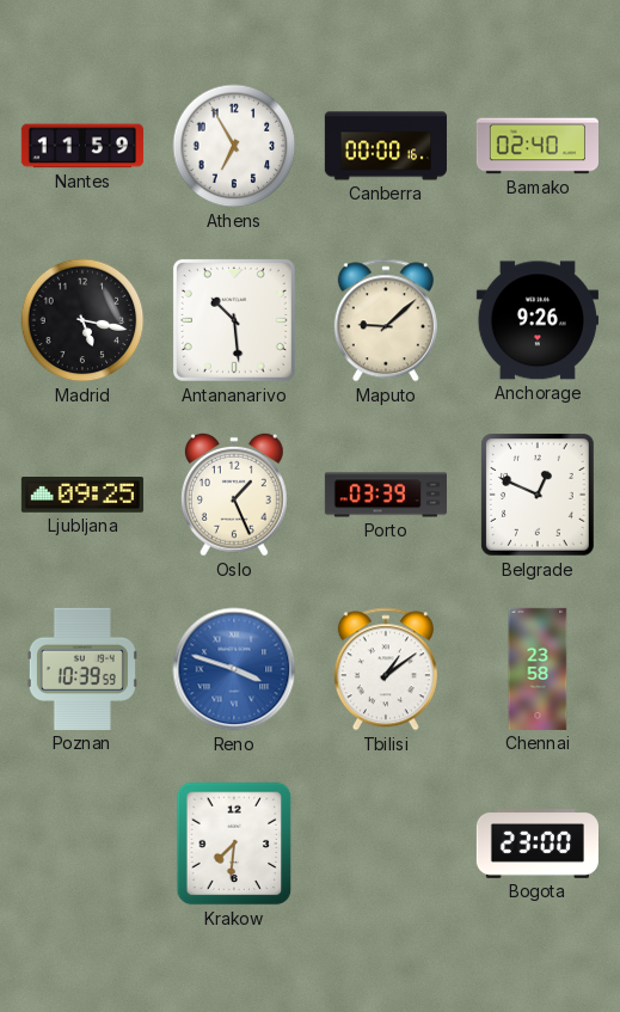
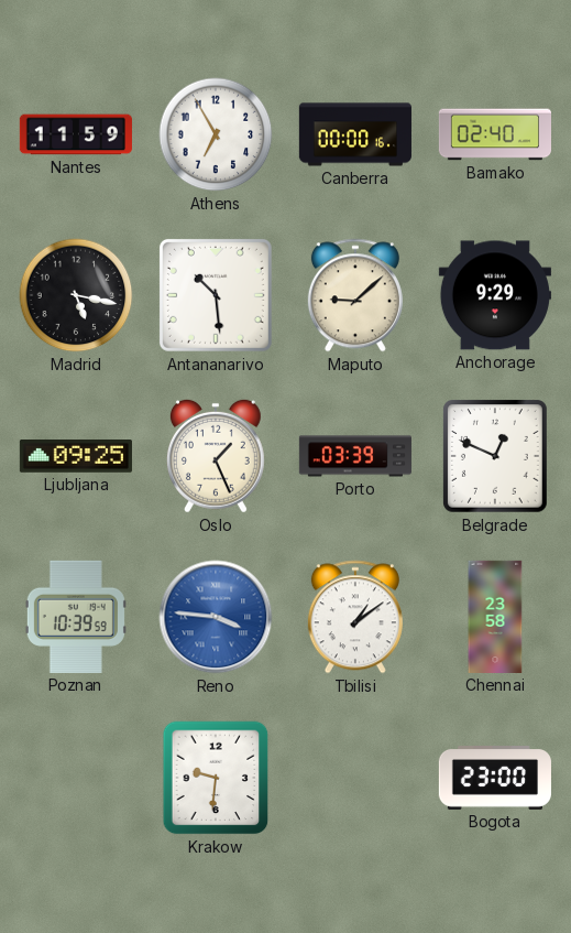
Anchorage: 9:26 -> 9:29
Reno: 3:48 -> 3:46
Krakow: 7:31 -> 9:31
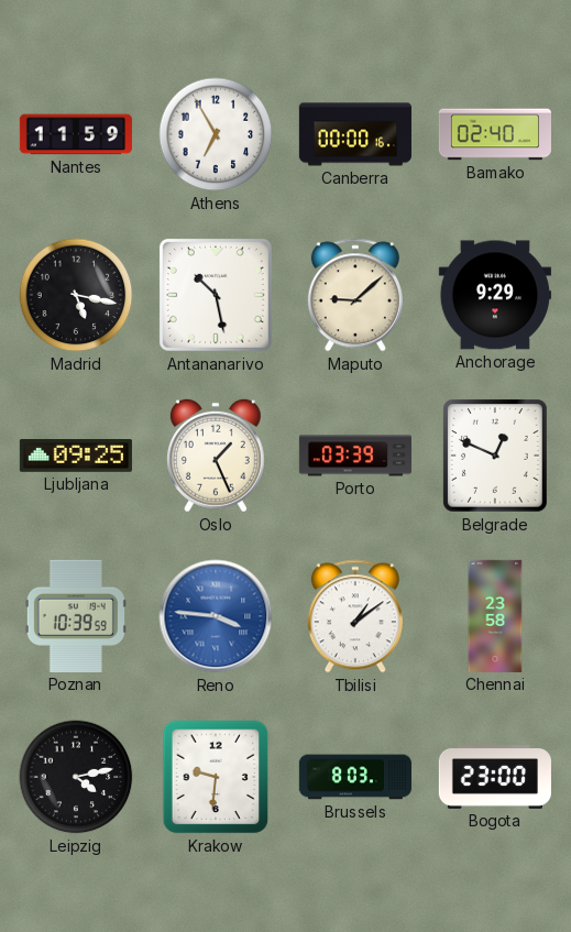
Antananarivo: 10:29 -> 10:28
Leipzig: none -> 4:13
Brussels: none -> 8:03
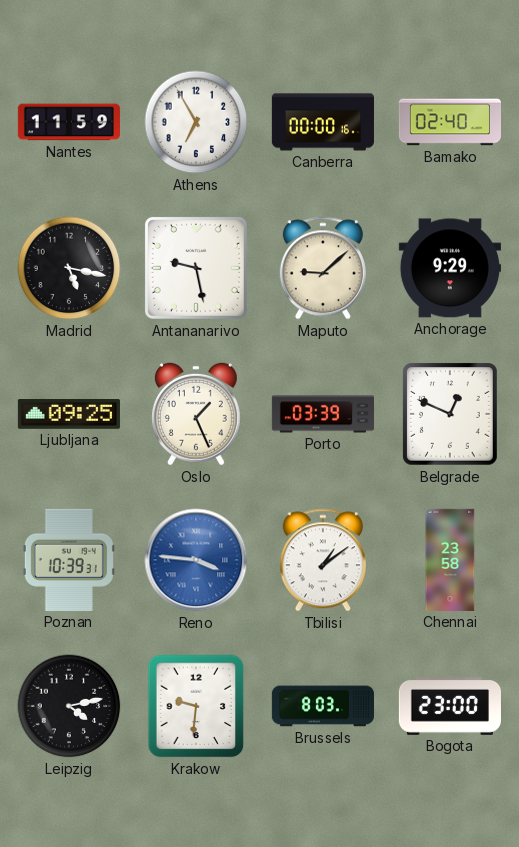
Antananarivo: 10:28 -> 9:28
Poznan: 10:39:59 -> 10:39:31
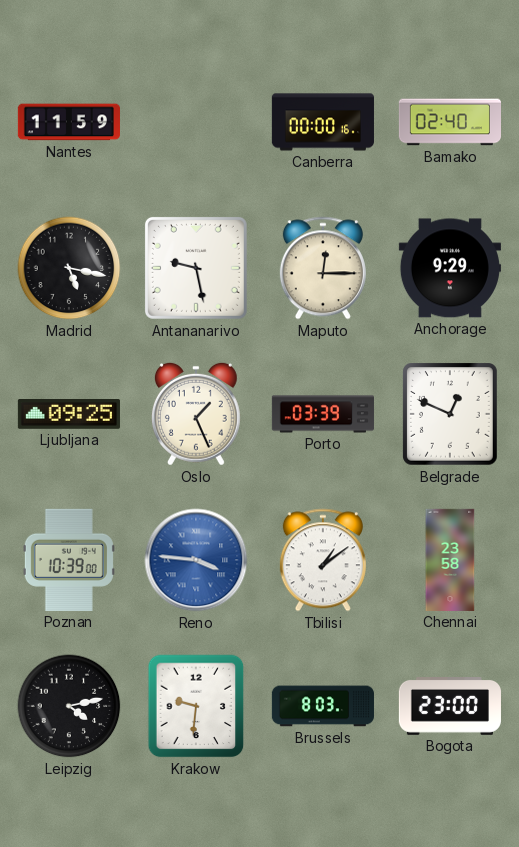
Athens: 6:55 -> none
Maputo: 9:08 -> 12:15
Poznan: 10:39:31 -> 10:39:00
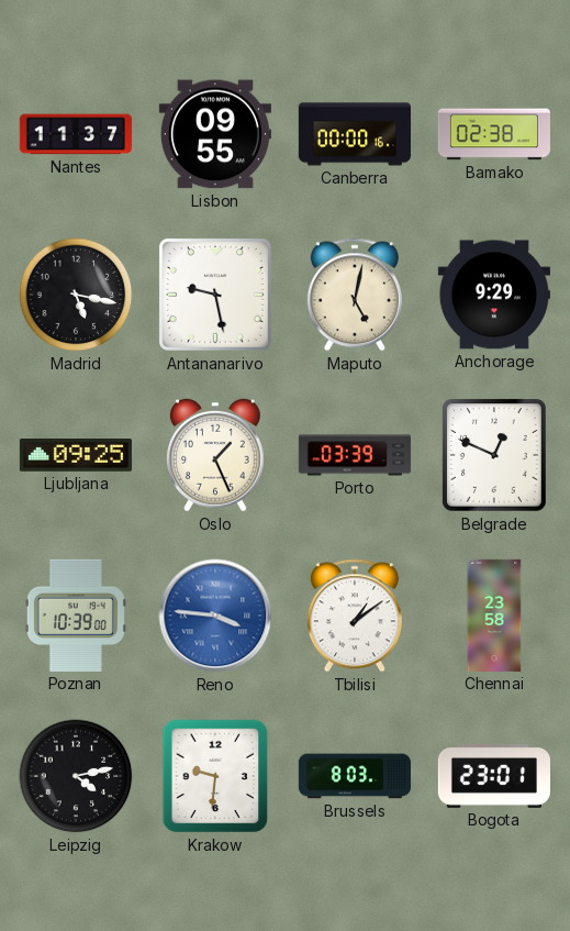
Nantes: 11:59 -> 11:37
Lisbon: none -> 09:55
Bamako: 02:40 -> 02:38
Maputo: 12:15 -> 5:02
Bogota: 23:00 -> 23:01
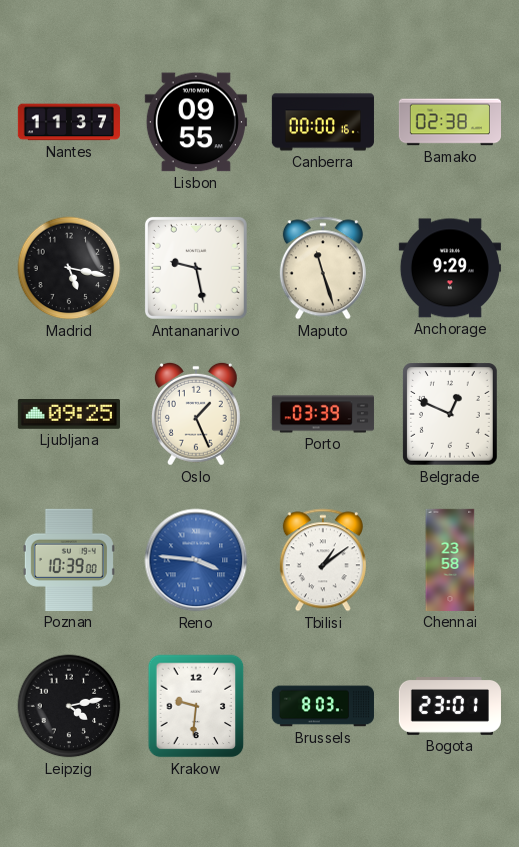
Maputo: 5:02 -> 11:27
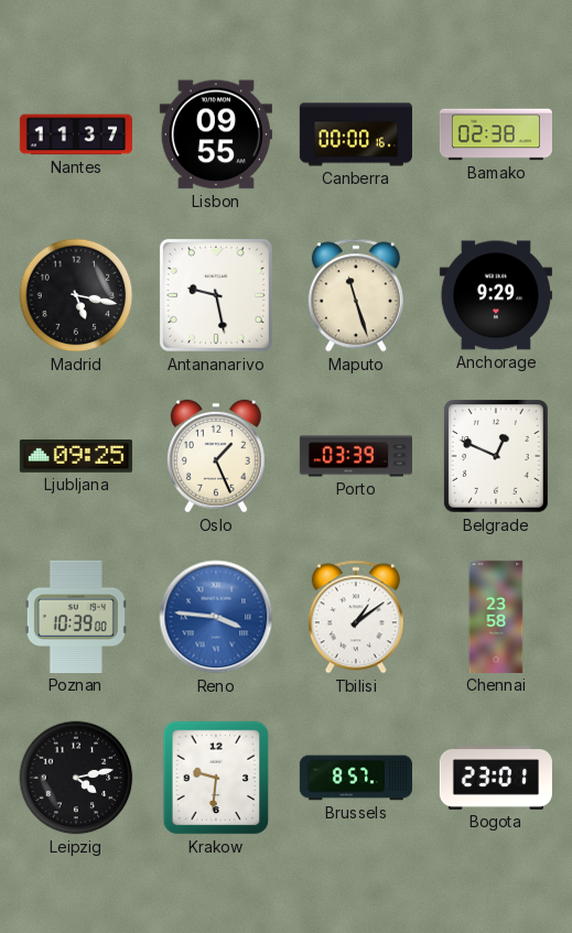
Brussels: 8:03 -> 8:57
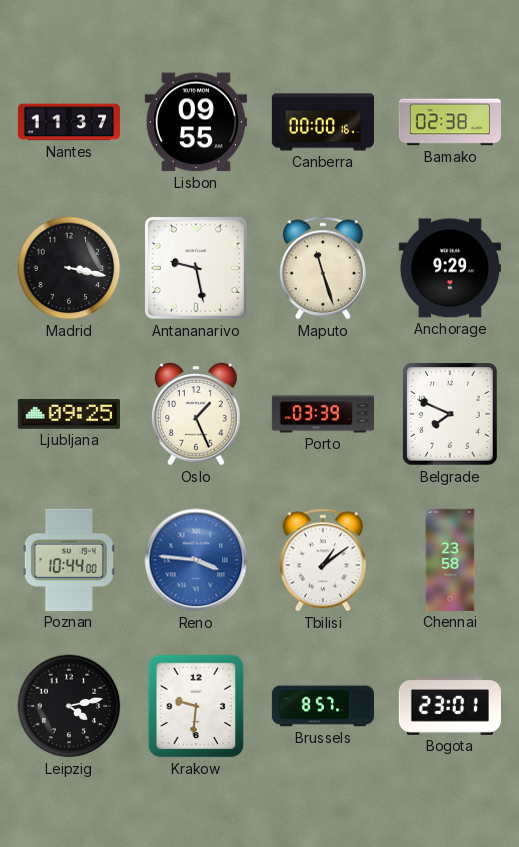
Madrid: 5:17 -> 3:17
Belgrade: 12:49 -> 7:49
Poznan: 10:39 -> 10:44
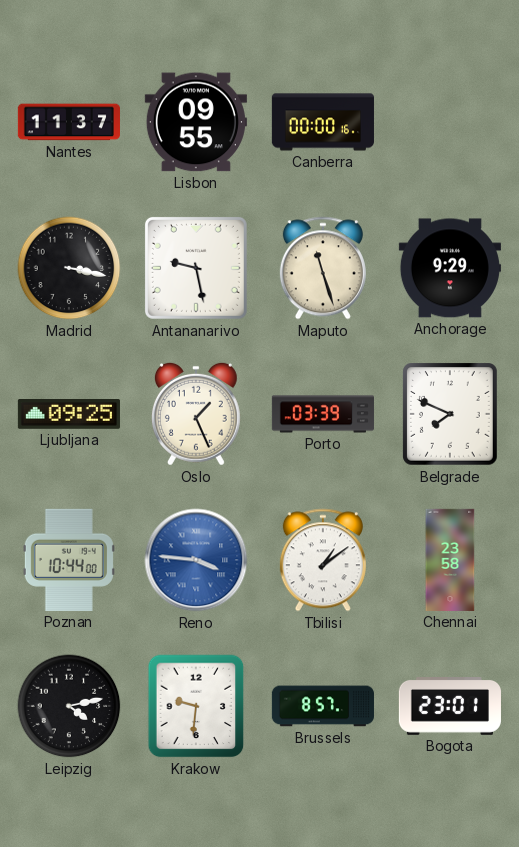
Bamako: 02:38 -> none
